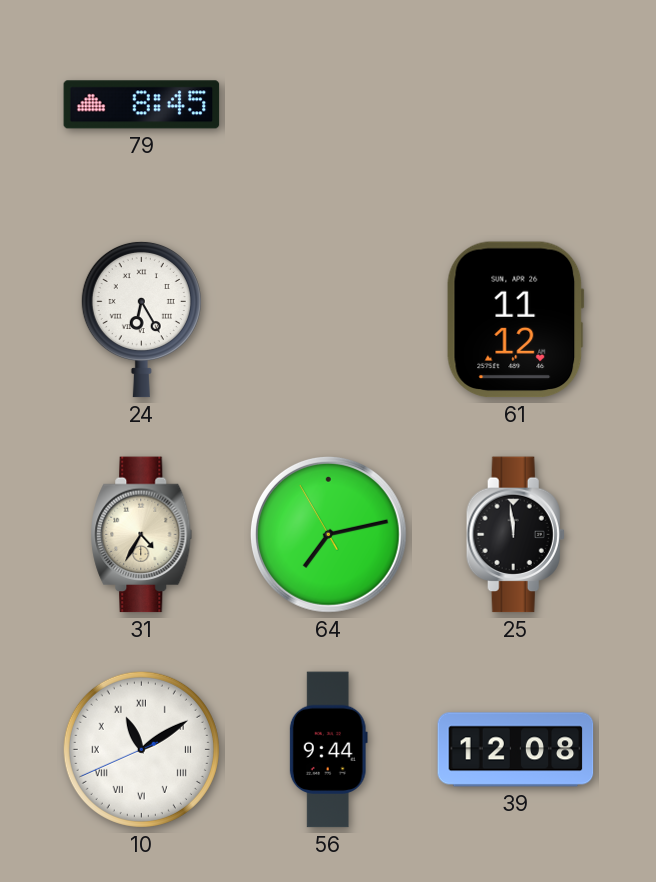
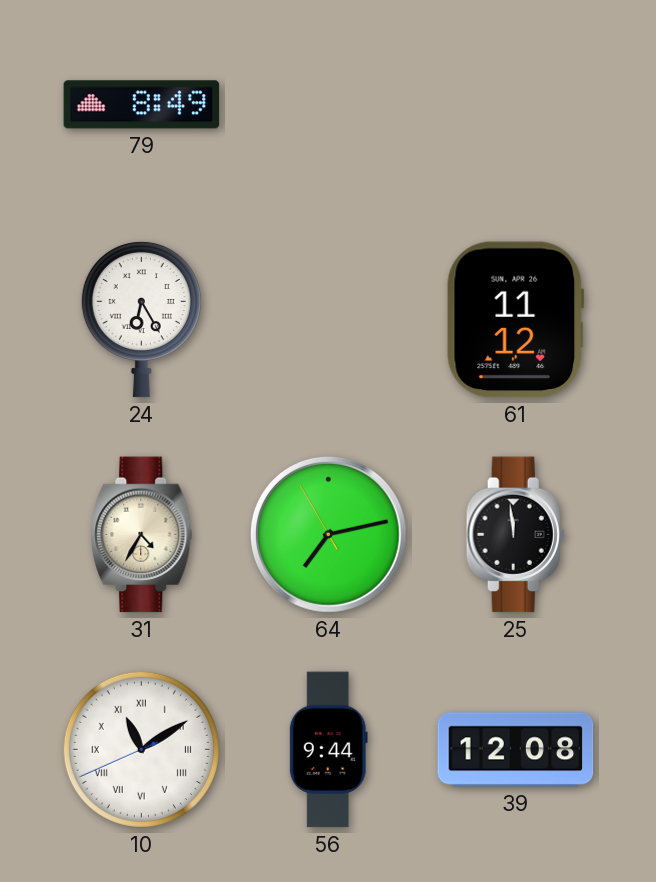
79: 8:45 -> 8:49
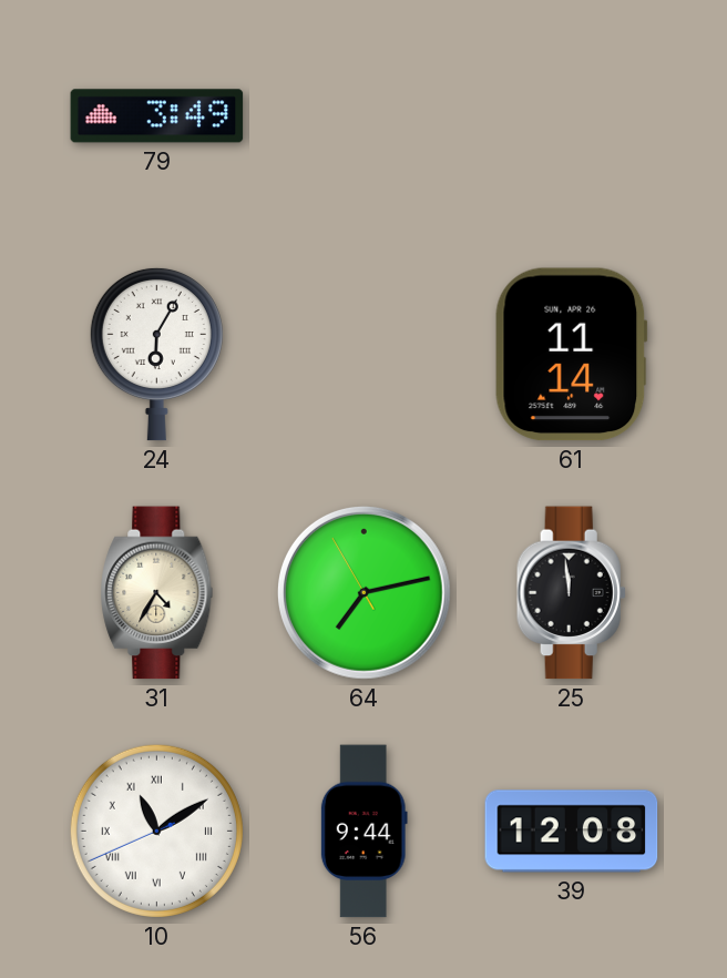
79: 8:49 -> 3:49
24: 6:25 -> 6:05
61: 11:12 -> 11:14
